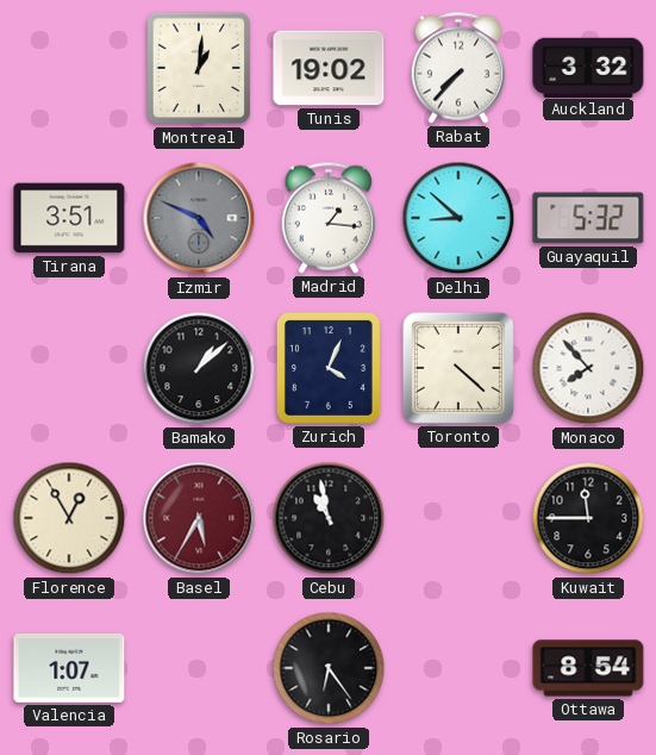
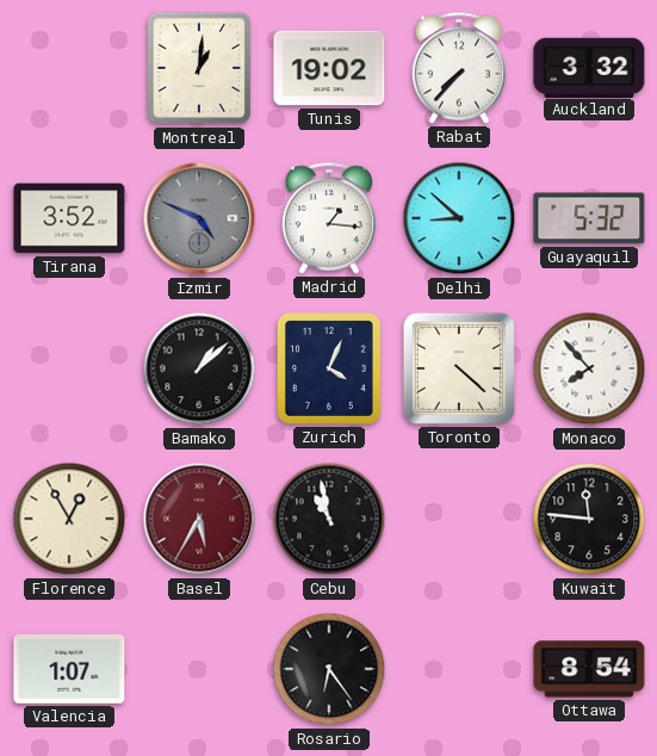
Tirana: 3:51 -> 3:52
Kuwait: 11:45 -> 11:46
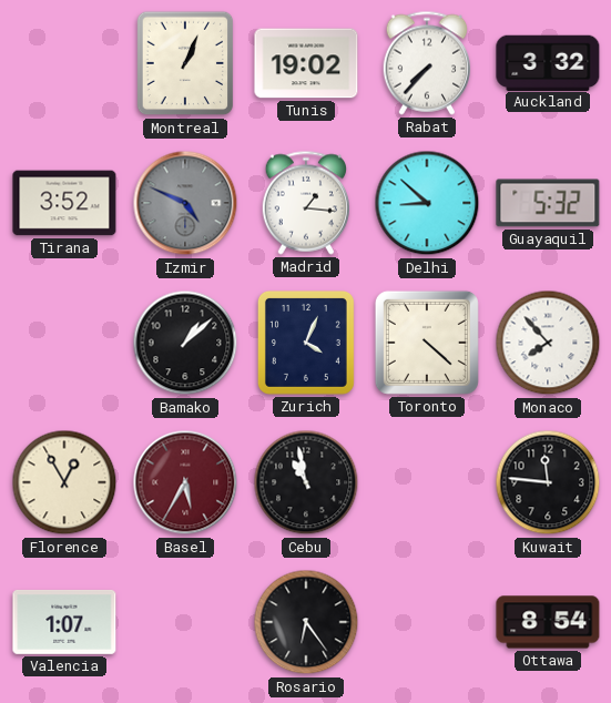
Montreal: 1:01 -> 1:04
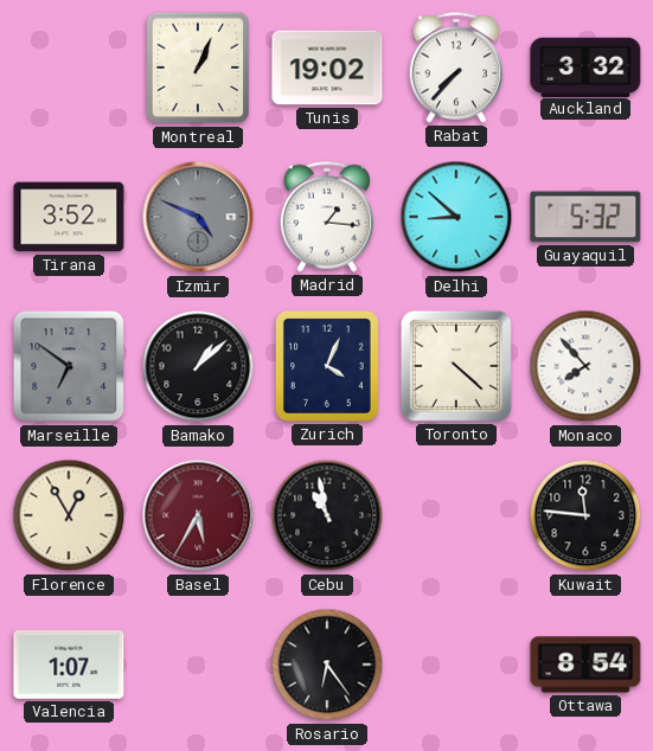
Marseille: none -> 6:51
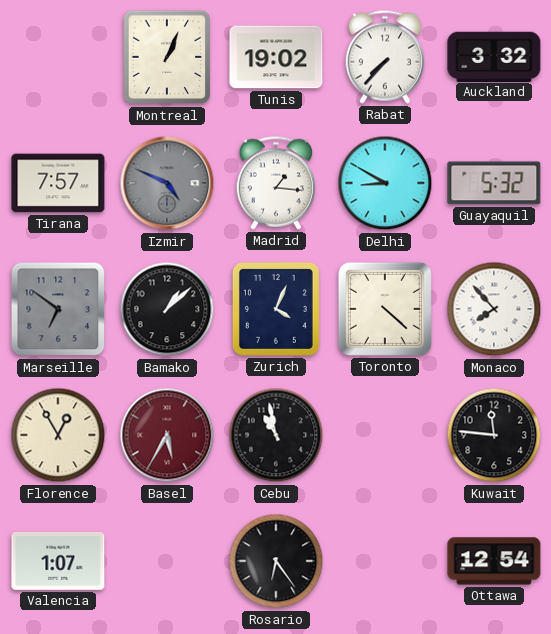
Tirana: 3:52 -> 7:57
Delhi: 8:52 -> 8:50
Ottawa: 8:54 -> 12:54
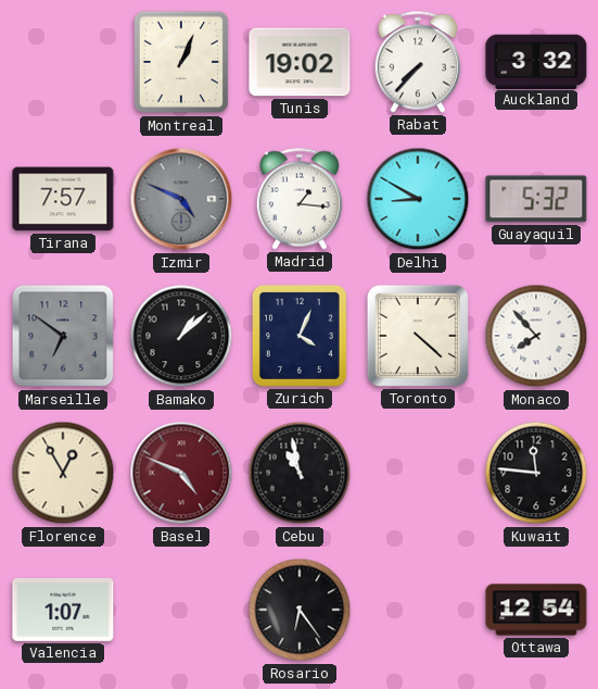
Basel: 5:35 -> 4:49
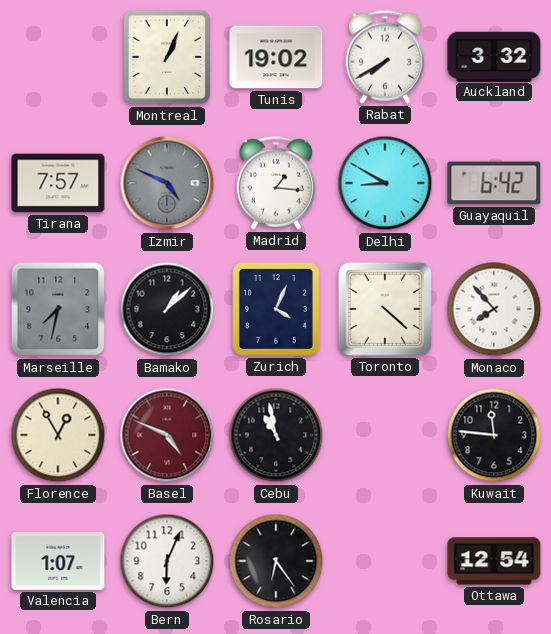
Rabat: 7:37 -> 7:40
Guayaquil: 5:32 -> 6:42
Marseille: 6:51 -> 7:32
Bern: none -> 6:04
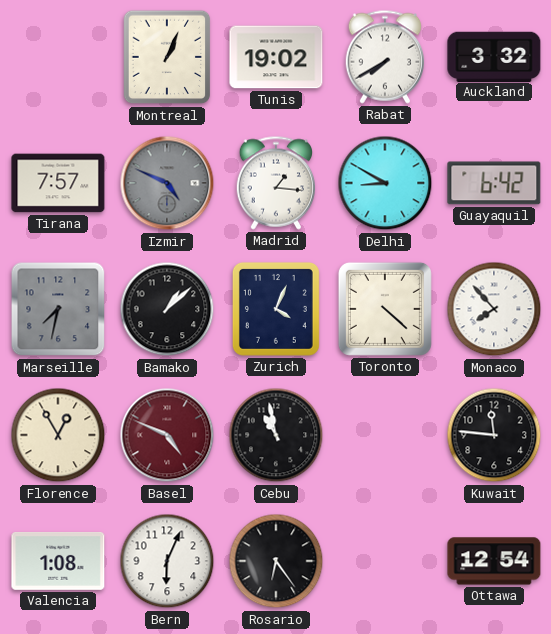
Valencia: 1:07 -> 1:08
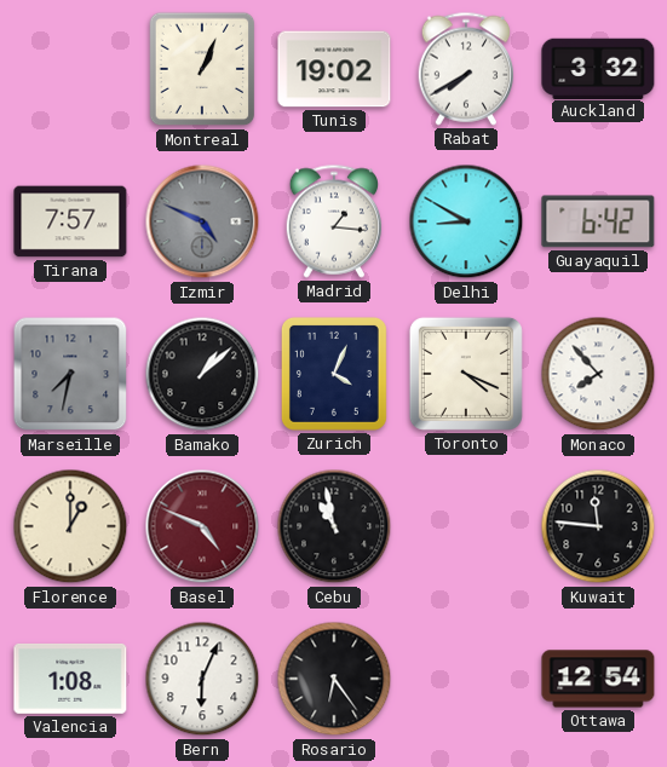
Toronto: 4:22 -> 4:19
Florence: 12:55 -> 1:00
